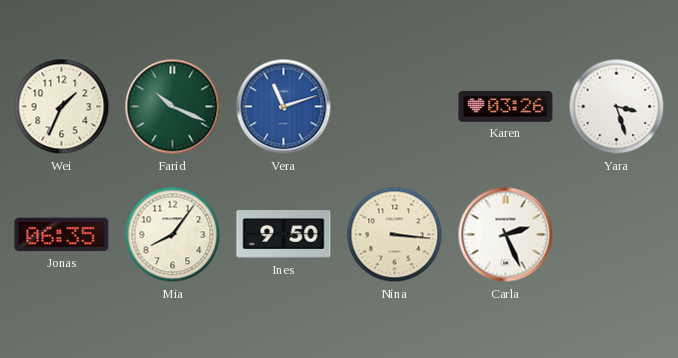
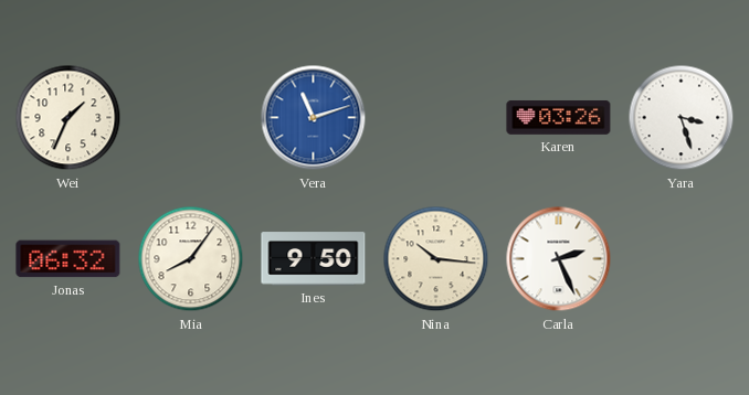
Farid: 10:19 -> none
Jonas: 06:35 -> 06:32
Nina: 3:16 -> 10:16
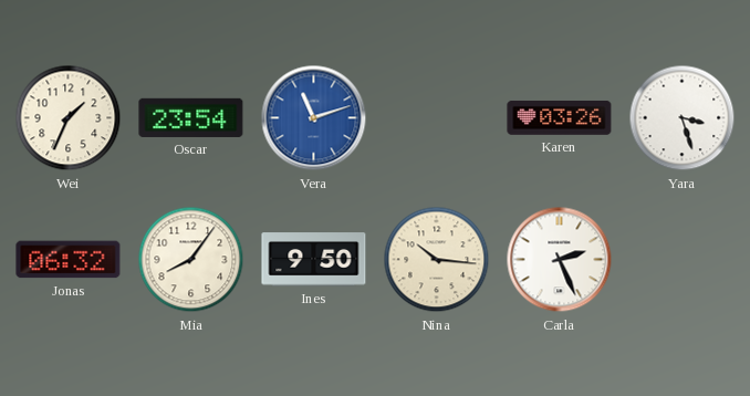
Oscar: none -> 23:54
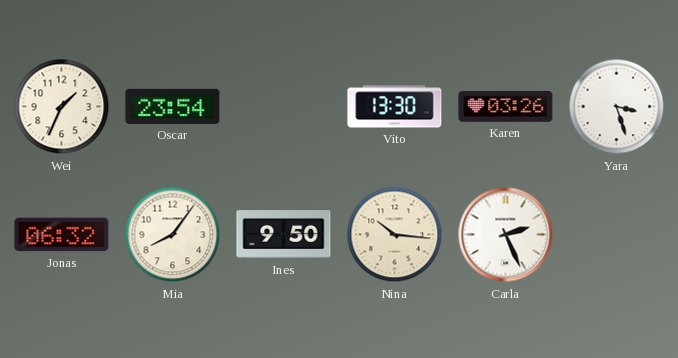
Vera: 11:12 -> none
Vito: none -> 13:30
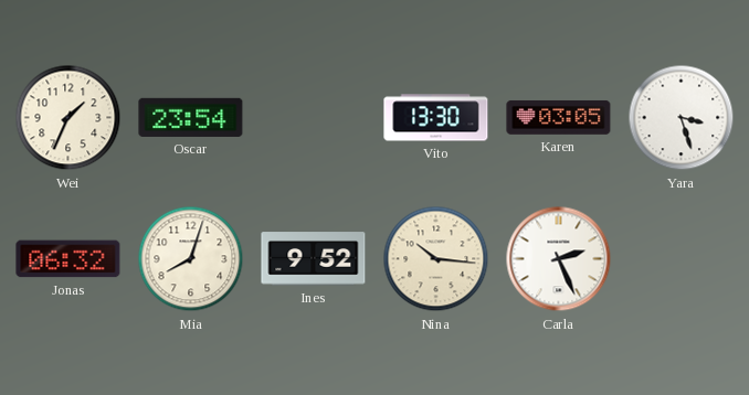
Karen: 03:26 -> 03:05
Mia: 8:06 -> 8:03
Ines: 9:50 -> 9:52
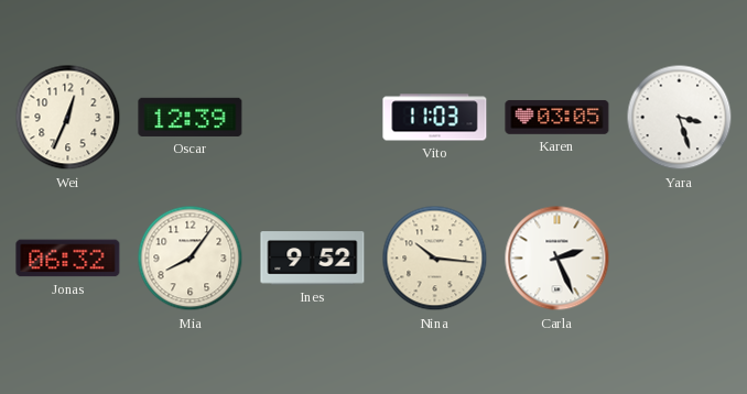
Wei: 1:34 -> 12:34
Oscar: 23:54 -> 12:39
Vito: 13:30 -> 11:03
Mia: 8:03 -> 8:06
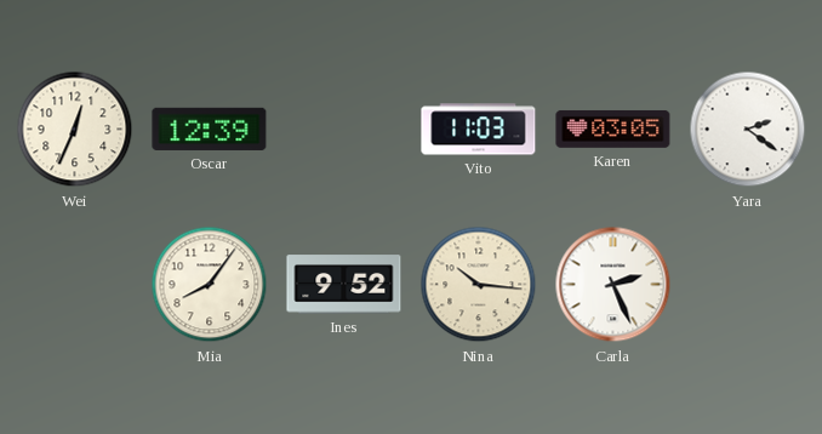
Yara: 3:27 -> 2:21
Jonas: 06:32 -> none
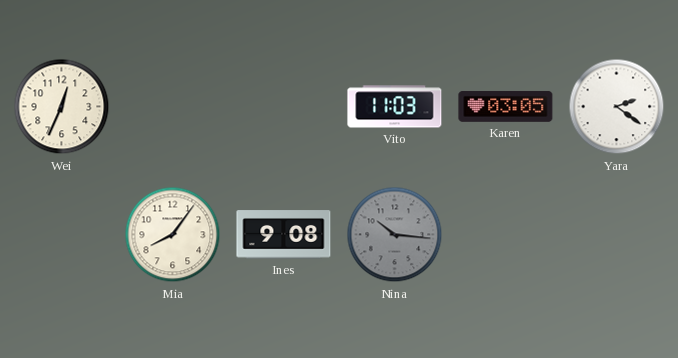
Oscar: 12:39 -> none
Ines: 9:52 -> 9:08
Nina dial: cream -> grey
Carla: 2:26 -> none
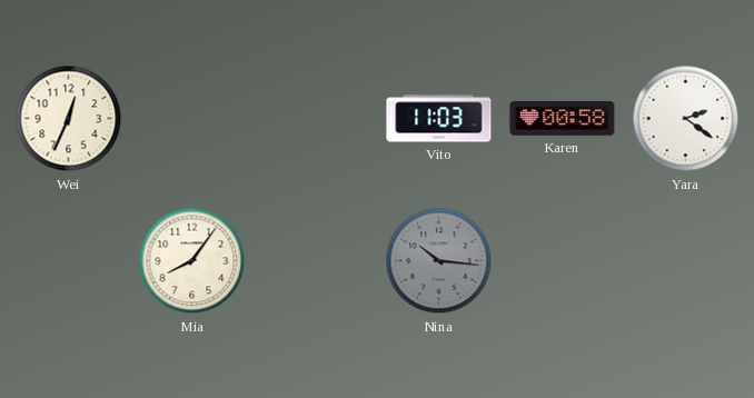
Karen: 03:05 -> 00:58
Ines: 9:08 -> none
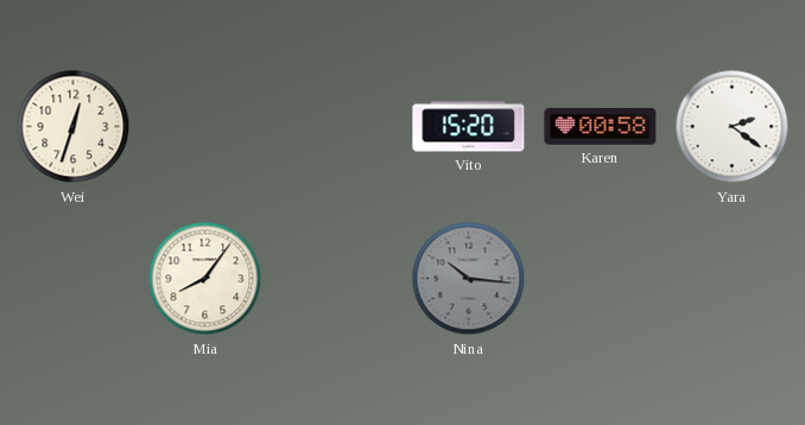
Wei: 12:34 -> 12:33
Vito: 11:03 -> 15:20
